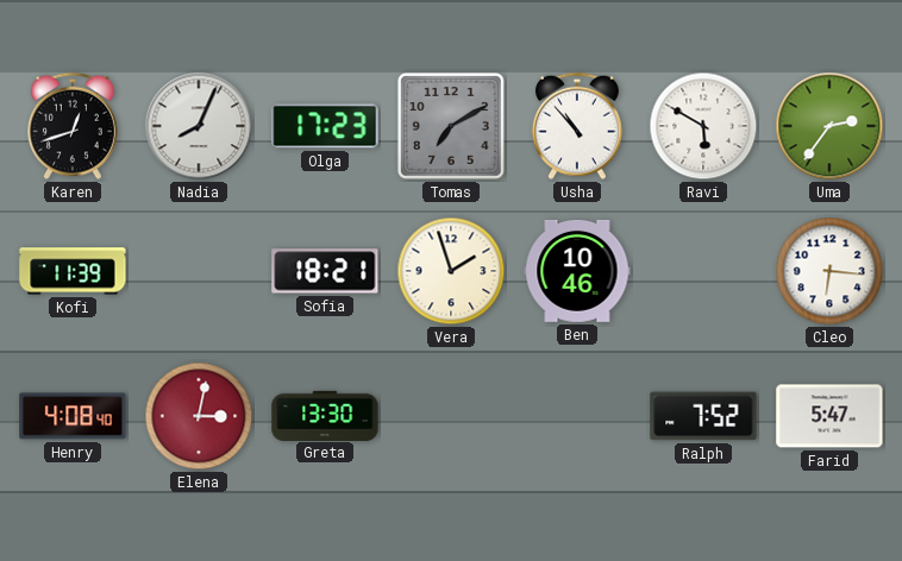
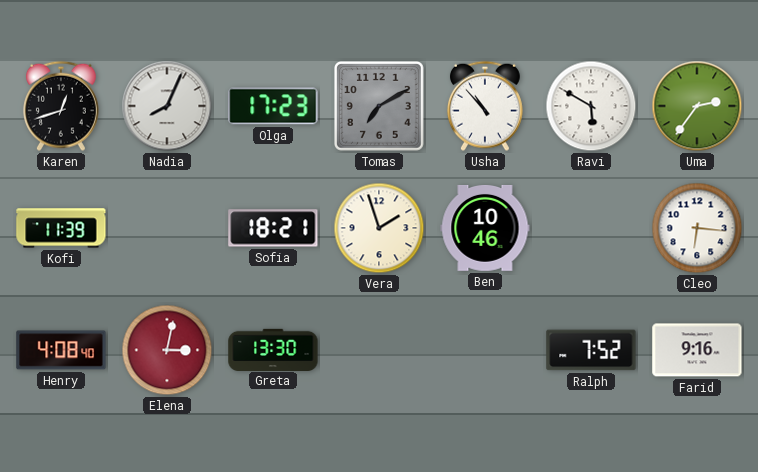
Farid: 5:47 -> 9:16
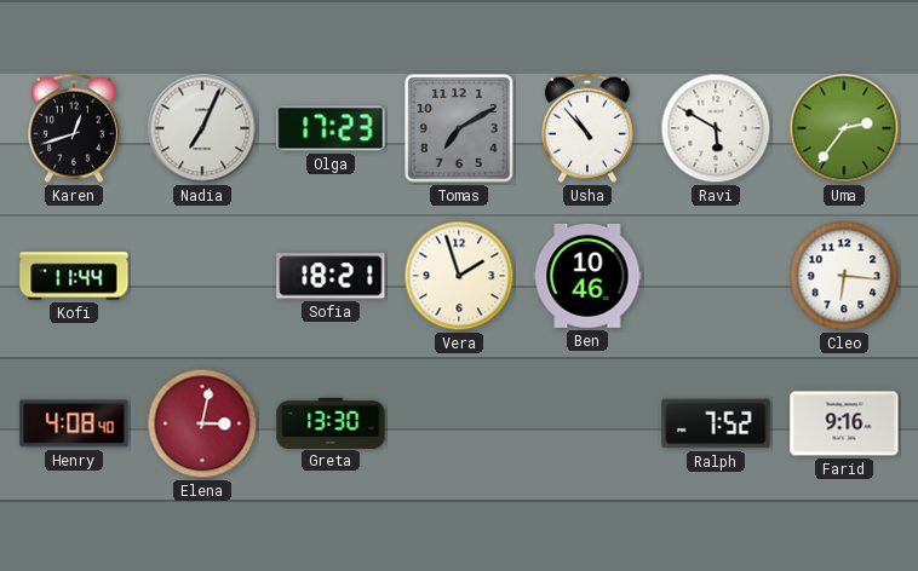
Nadia: 8:04 -> 7:04
Kofi: 11:39 -> 11:44
